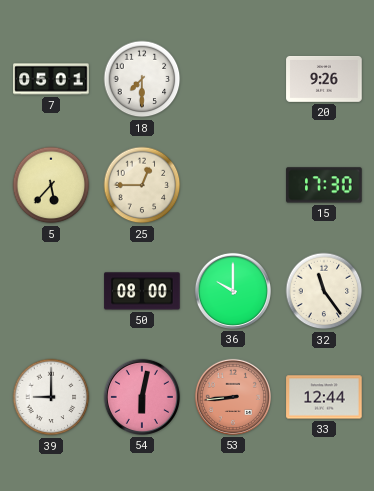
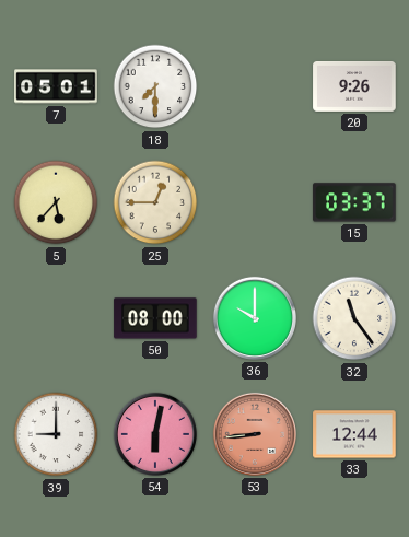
15: 17:30 -> 03:37
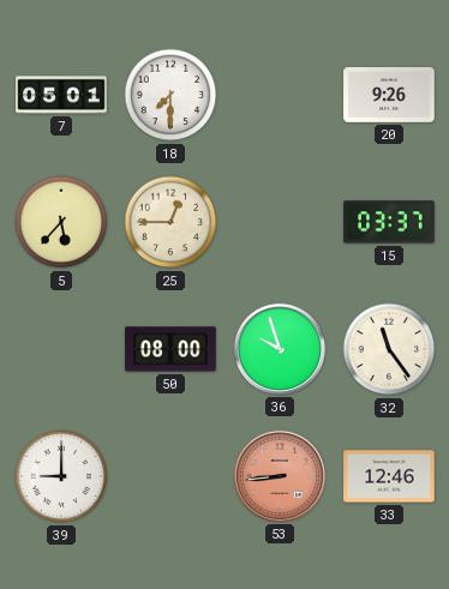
36: 10:00 -> 9:57
54: 6:02 -> none
33: 12:44 -> 12:46
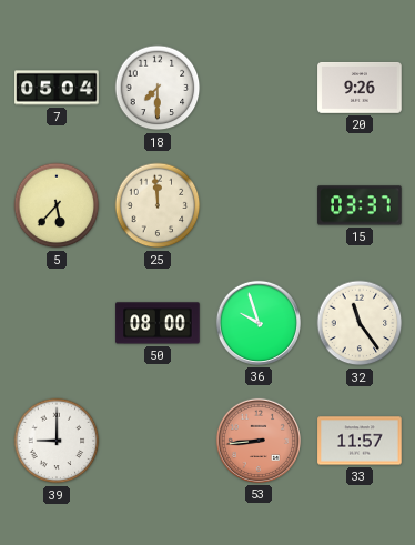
7: 05:01 -> 05:04
25: 12:45 -> 11:59
33: 12:46 -> 11:57
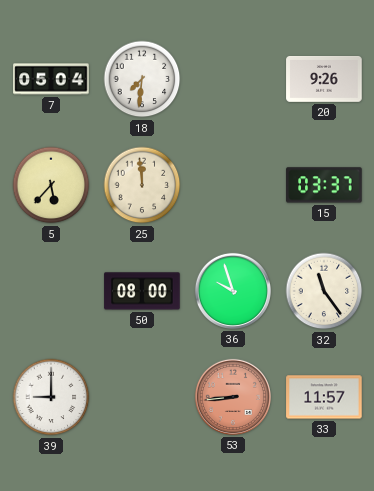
18: 7:30 -> 7:31
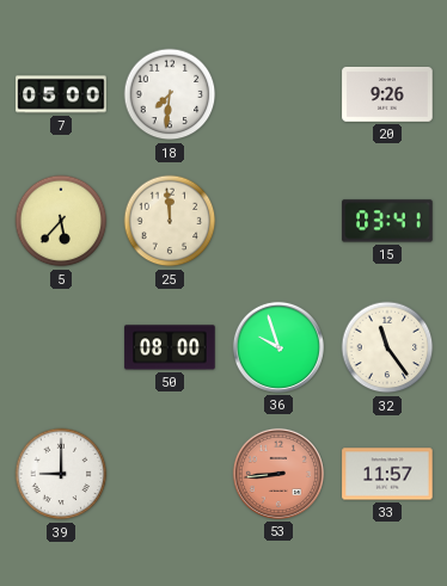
7: 05:04 -> 05:00
15: 03:37 -> 03:41
